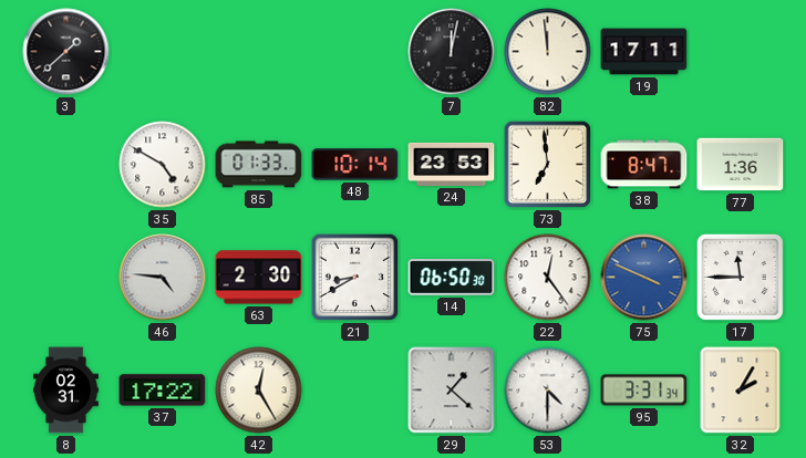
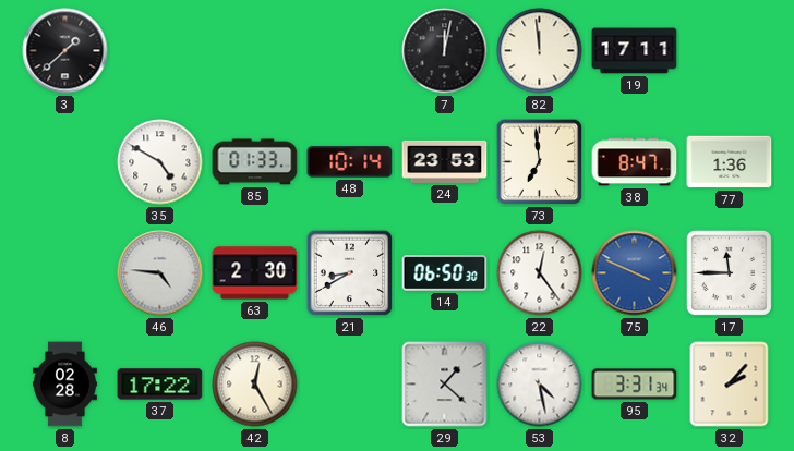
8: 02:31 -> 02:28
53: 4:30 -> 4:28
32: 2:05 -> 2:07
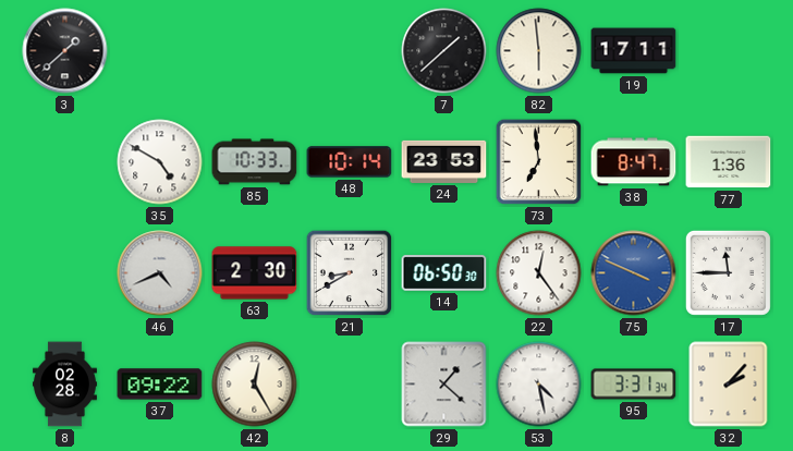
7: 12:02 -> 1:38
82: 11:59 -> 5:59
85: 01:33 -> 10:33
46: 4:46 -> 4:41
37: 17:22 -> 09:22
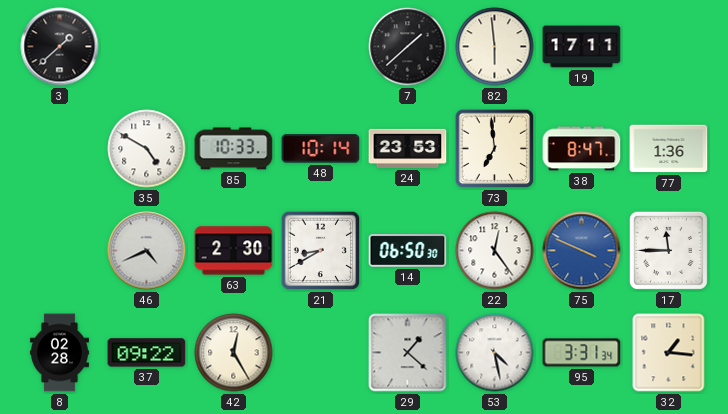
32: 2:07 -> 1:16
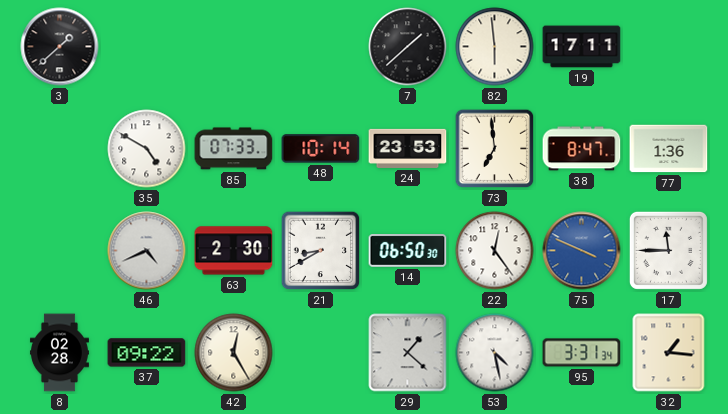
85: 10:33 -> 07:33
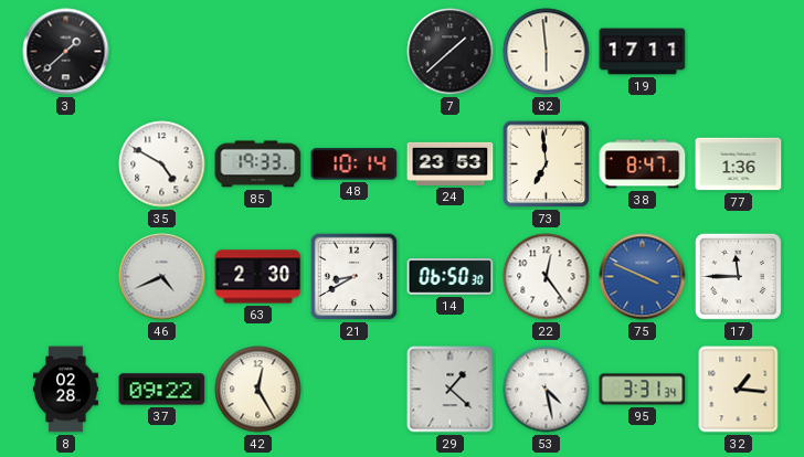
85: 07:33 -> 19:33
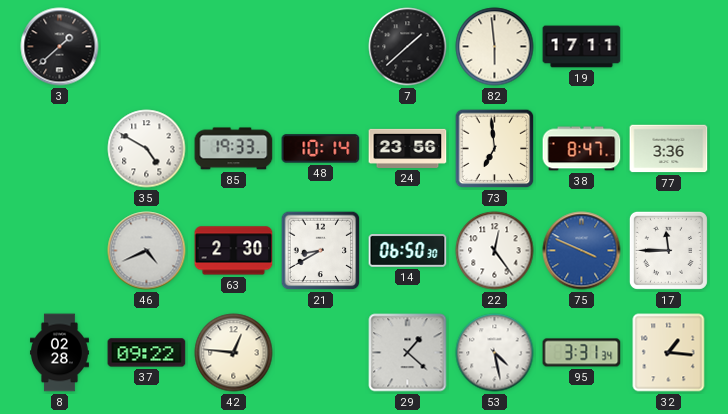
24: 23:53 -> 23:56
77: 1:36 -> 3:36
42: 12:25 -> 12:46
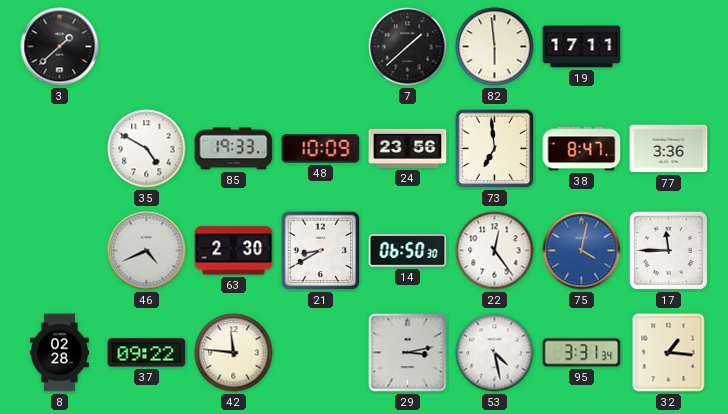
48: 10:14 -> 10:09
75: 3:49 -> 4:02
42: 12:46 -> 11:46
29: 1:22 -> 3:13
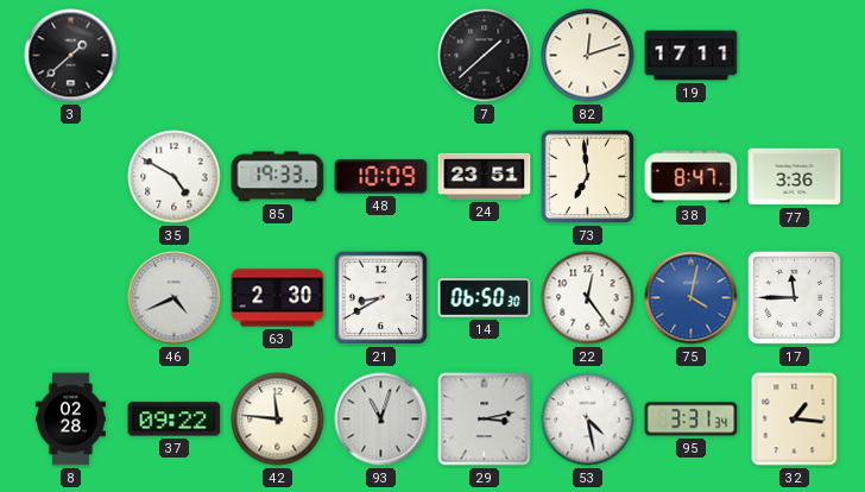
82: 5:59 -> 12:12
24: 23:56 -> 23:51
93: none -> 11:03
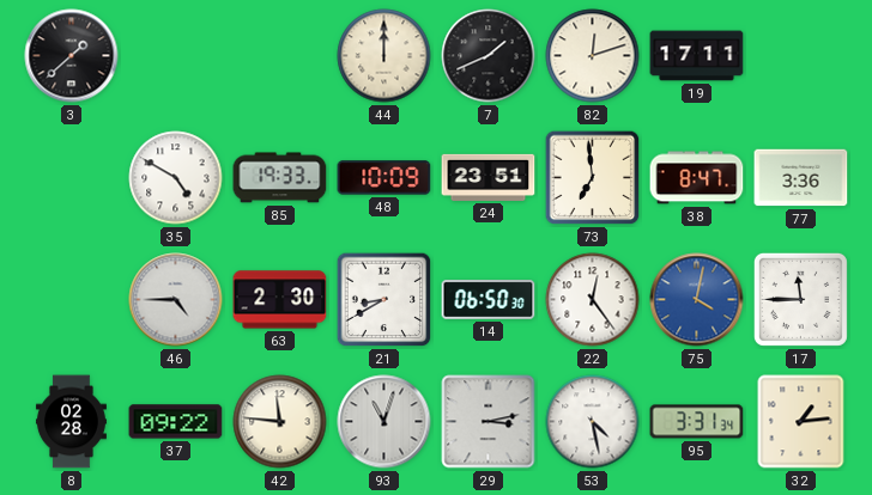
44: none -> 12:00
7: 1:38 -> 1:41
46: 4:41 -> 4:45
32: 1:16 -> 1:14
